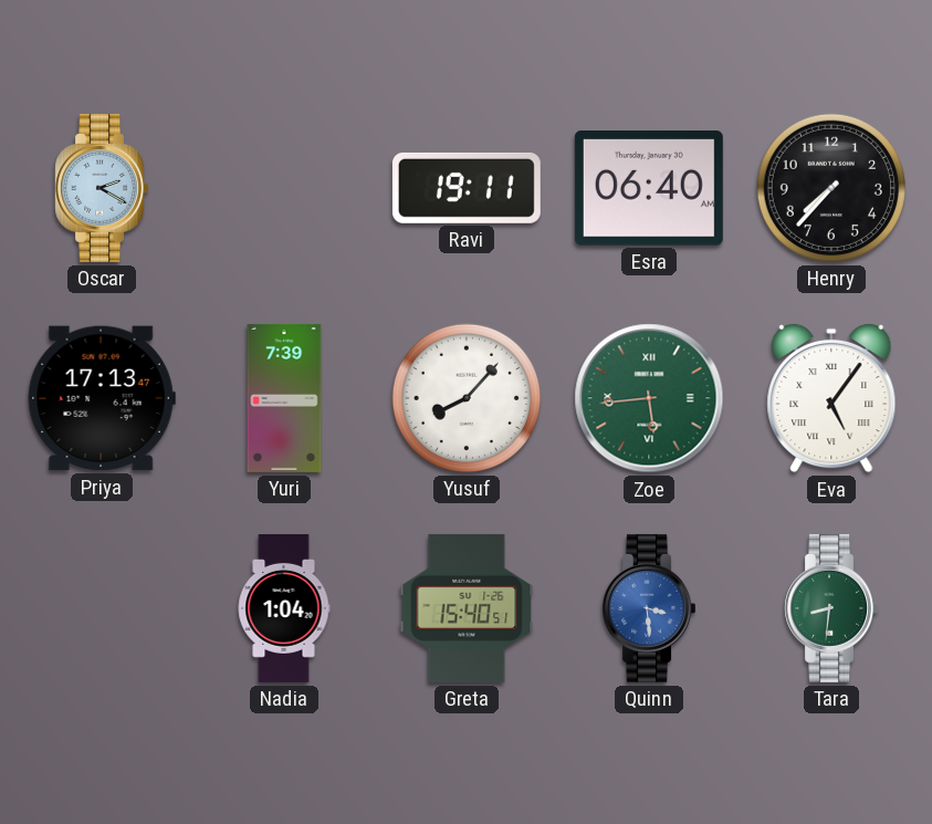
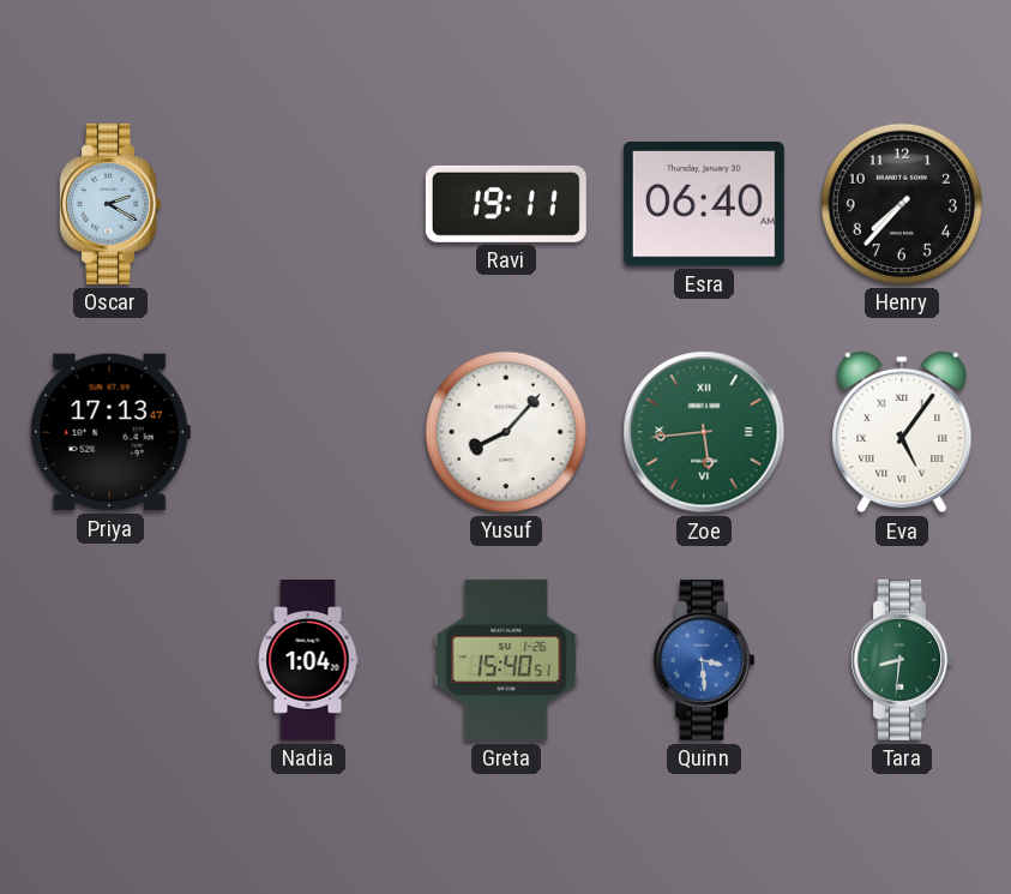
Yuri: 7:39 -> none
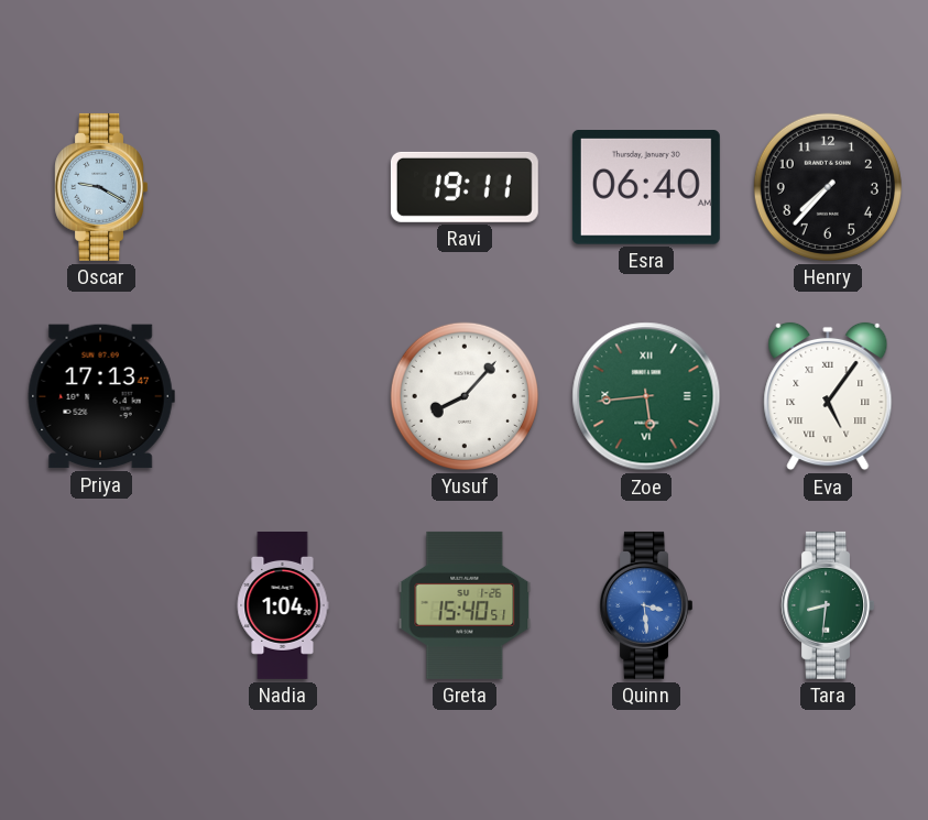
Oscar: 2:20 -> 9:20
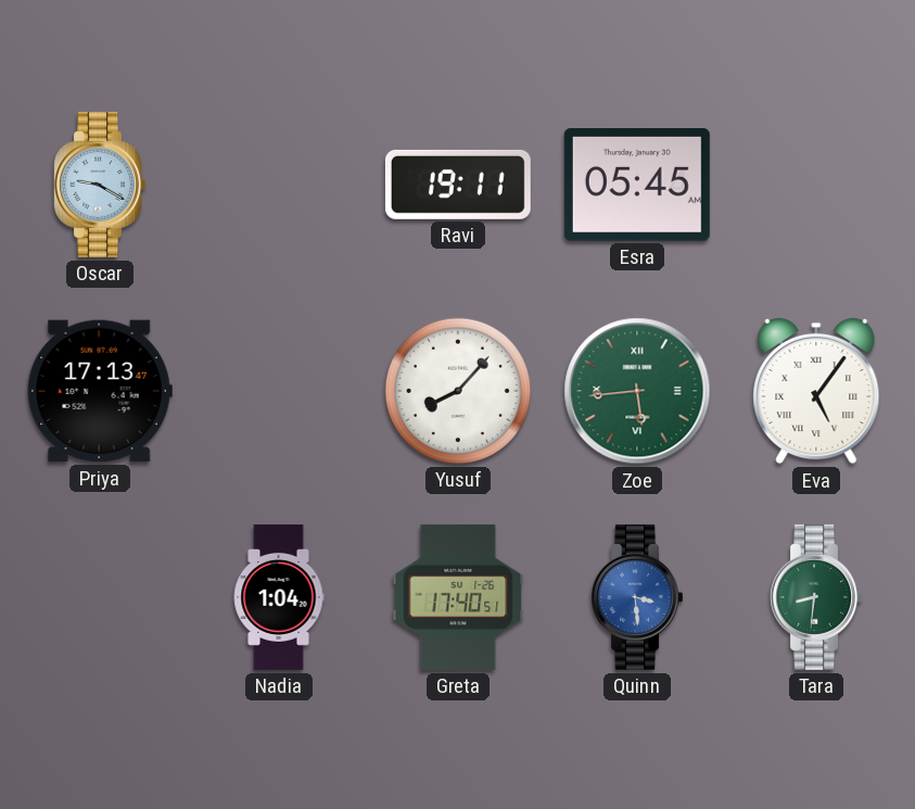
Esra: 06:40 -> 05:45
Henry: 7:37 -> none
Greta: 15:40 -> 17:40
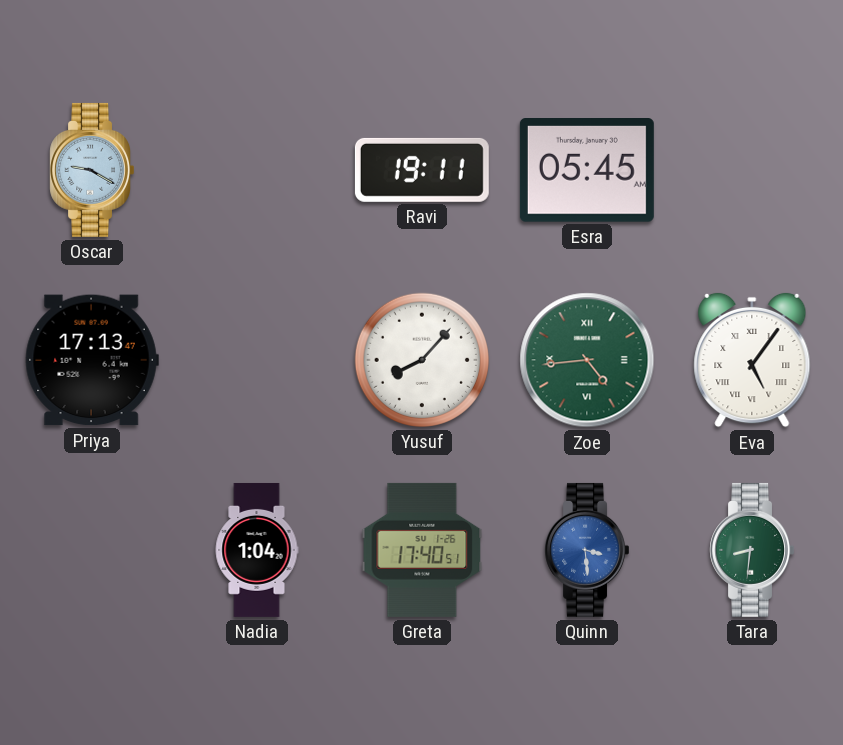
Zoe: 5:44 -> 4:44
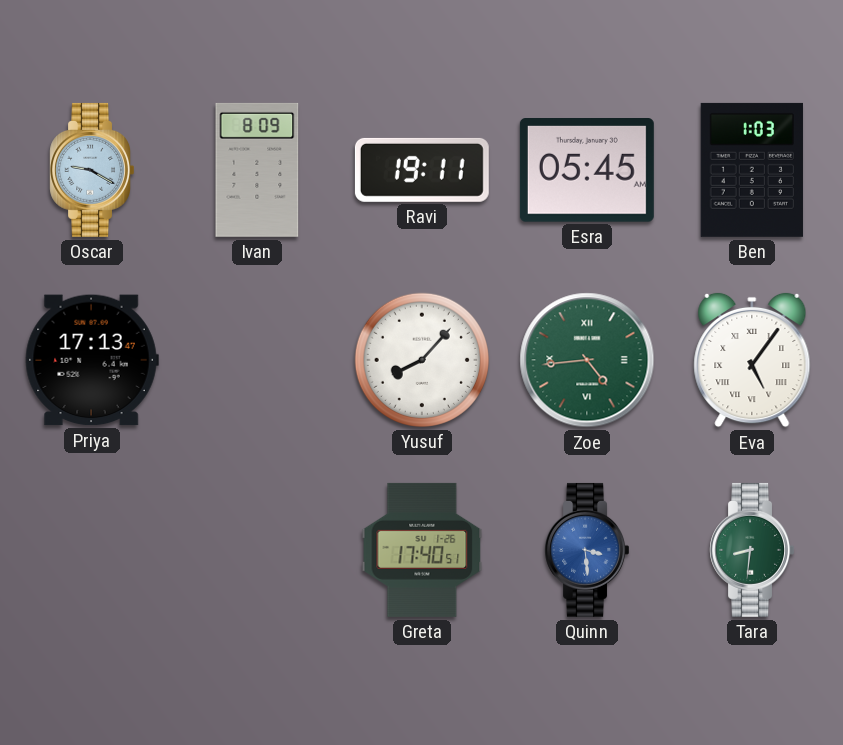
Ivan: none -> 8:09
Ben: none -> 1:03
Nadia: 1:04 -> none
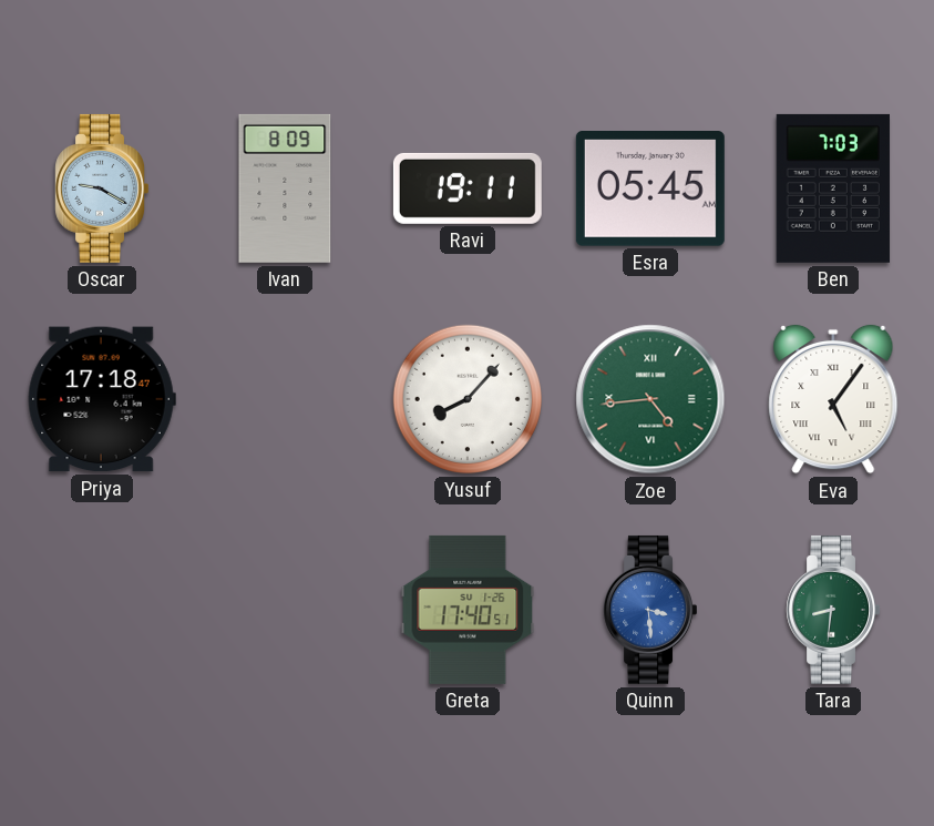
Ben: 1:03 -> 7:03
Priya: 17:13 -> 17:18
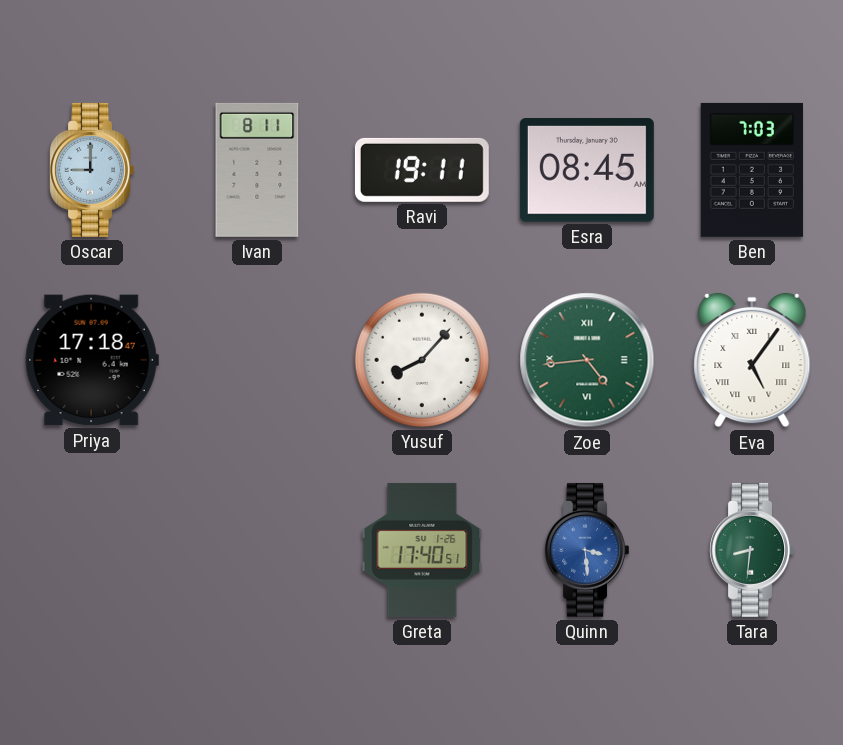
Oscar: 9:20 -> 9:00
Ivan: 8:09 -> 8:11
Esra: 05:45 -> 08:45
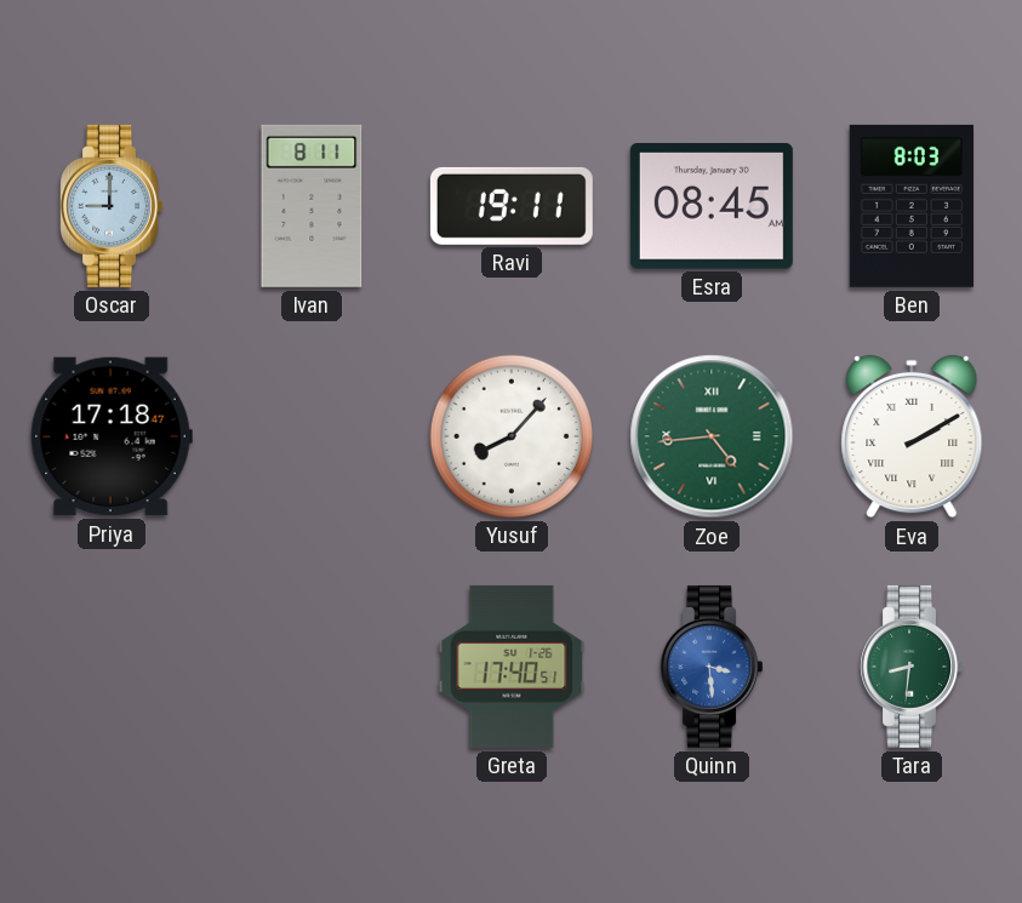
Ben: 7:03 -> 8:03
Eva: 5:06 -> 2:10
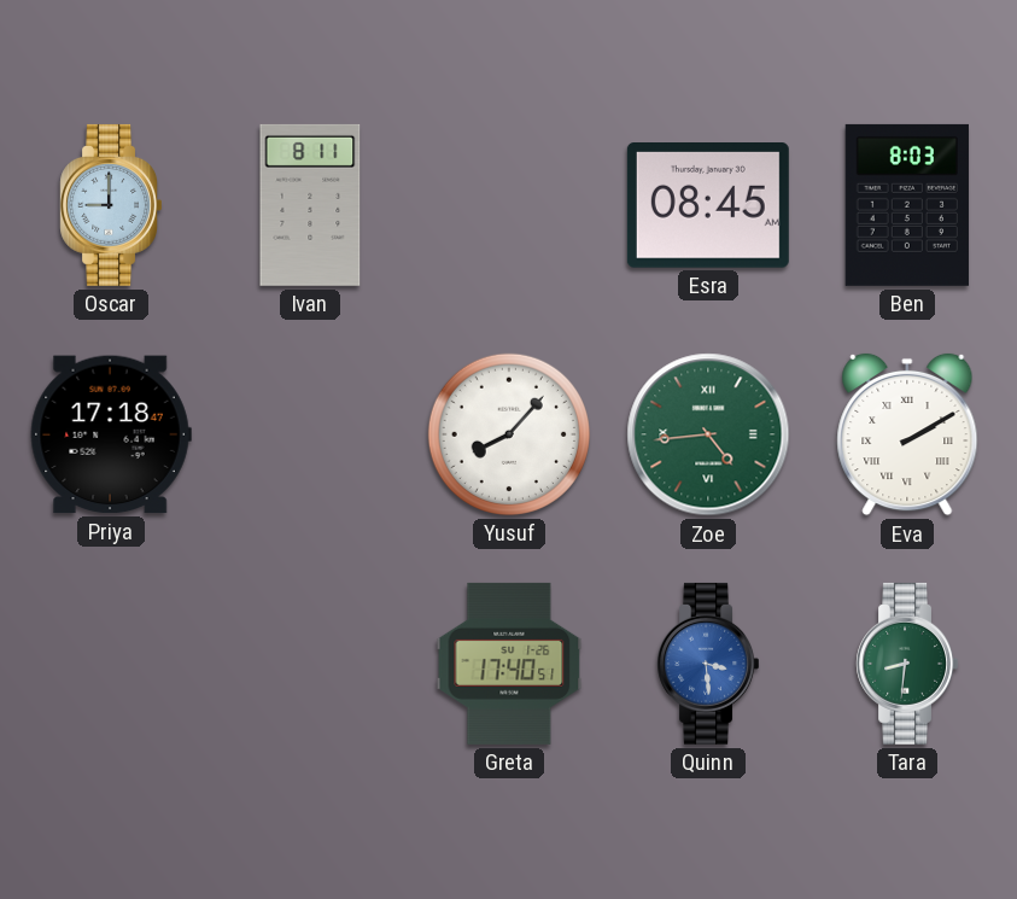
Ravi: 19:11 -> none
